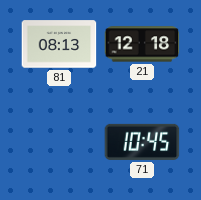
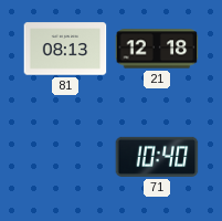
71: 10:45 -> 10:40
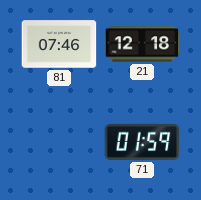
81: 08:13 -> 07:46
71: 10:40 -> 01:59
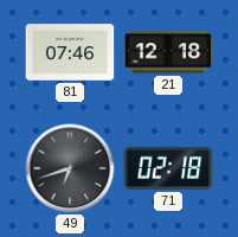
49: none -> 6:42
71: 01:59 -> 02:18
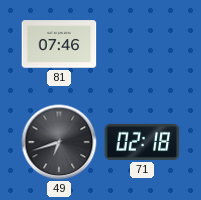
21: 12:18 -> none
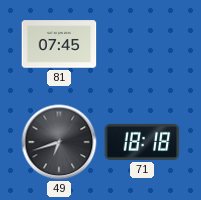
81: 07:46 -> 07:45
71: 02:18 -> 18:18
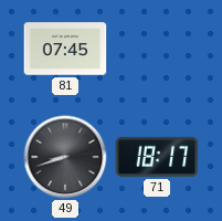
49: 6:42 -> 8:42
71: 18:18 -> 18:17
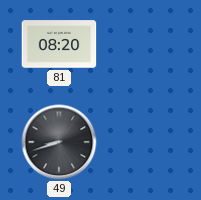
81: 07:45 -> 08:20
71: 18:17 -> none
